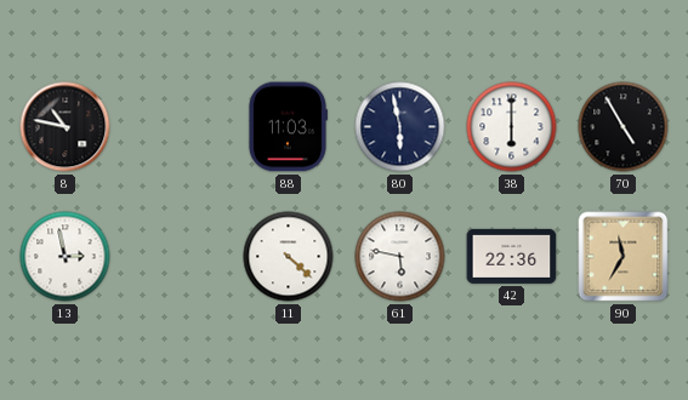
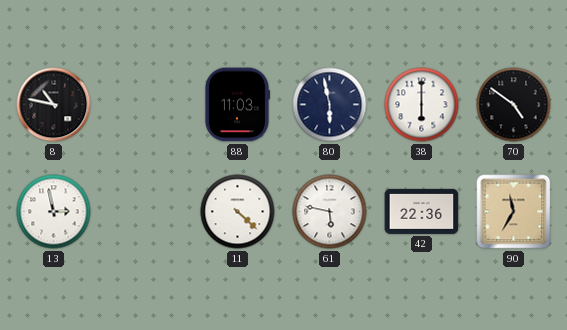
70: 4:55 -> 4:51
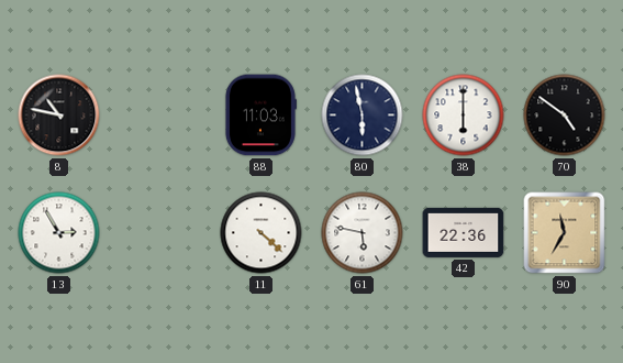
13: 2:58 -> 2:55
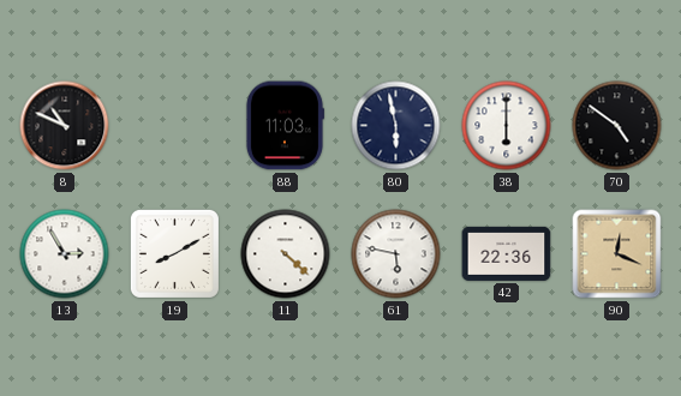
8: 10:47 -> 10:49
19: none -> 8:10
90: 11:35 -> 12:19
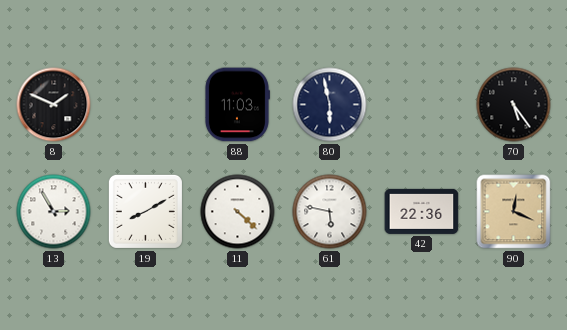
8: 10:49 -> 1:49
38: 6:00 -> none
70: 4:51 -> 5:24
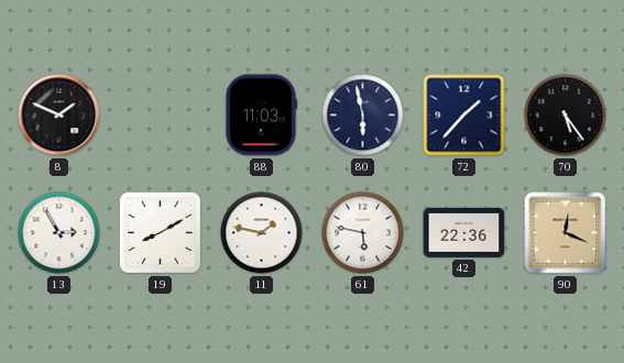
72: none -> 1:37
11: 4:22 -> 1:47
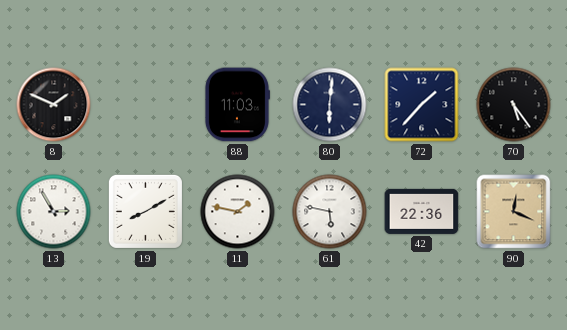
80: 5:58 -> 6:01
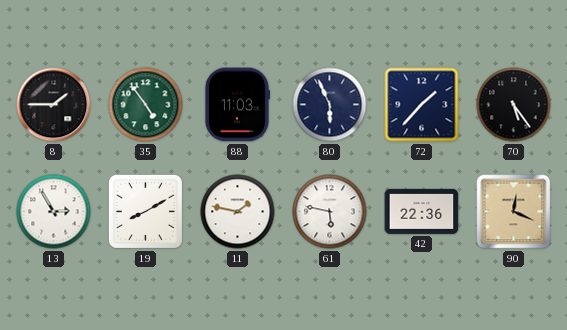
8: 1:49 -> 1:45
35: none -> 4:54
80: 6:01 -> 5:56
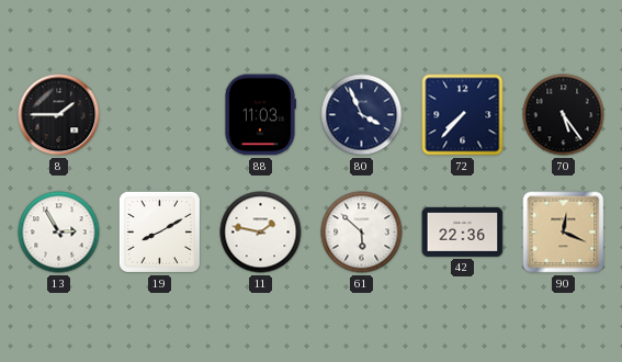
35: 4:54 -> none
80: 5:56 -> 3:56
72: 1:37 -> 7:37
61: 5:47 -> 5:52
